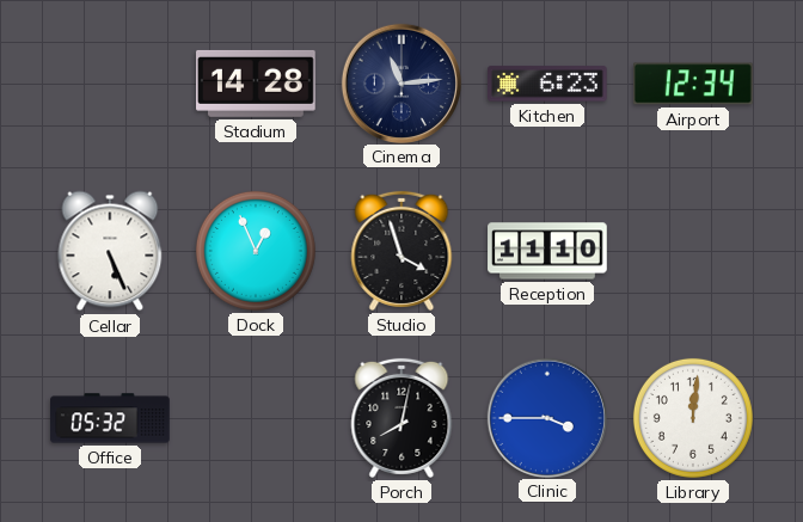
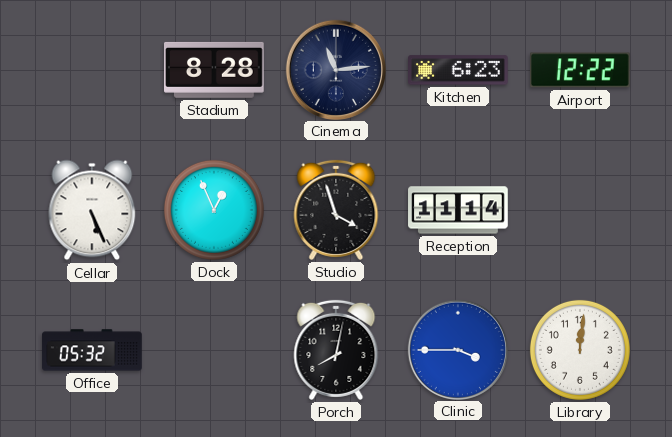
Stadium: 14:28 -> 8:28
Airport: 12:34 -> 12:22
Reception: 11:10 -> 11:14
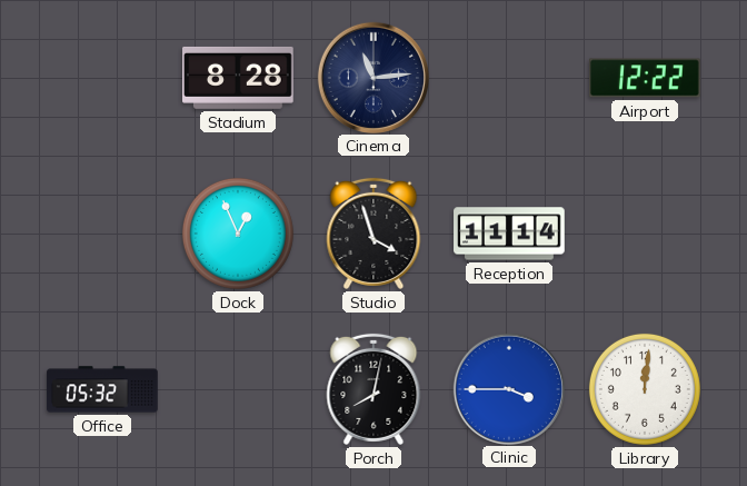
Kitchen: 6:23 -> none
Cellar: 5:26 -> none
